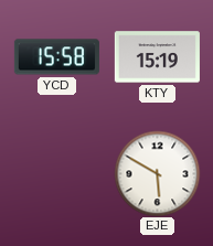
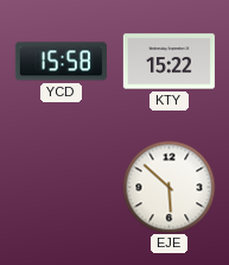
KTY: 15:19 -> 15:22
EJE: 5:50 -> 5:52
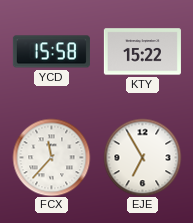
FCX: none -> 11:37
EJE: 5:52 -> 6:55
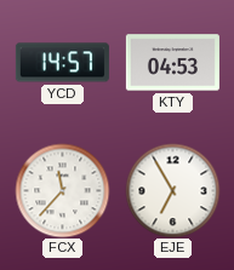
YCD: 15:58 -> 14:57
KTY: 15:22 -> 04:53
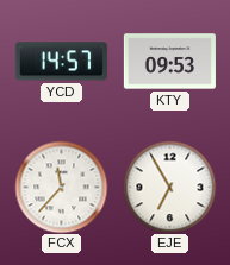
KTY: 04:53 -> 09:53
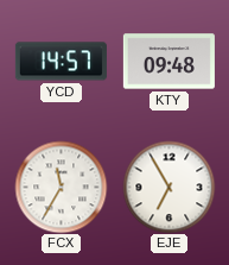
KTY: 09:53 -> 09:48
FCX: 11:37 -> 11:35
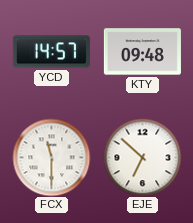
FCX: 11:35 -> 11:30
EJE: 6:55 -> 6:52
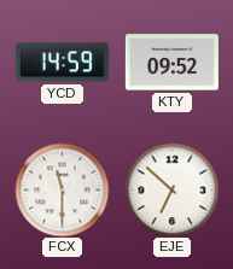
YCD: 14:57 -> 14:59
KTY: 09:48 -> 09:52
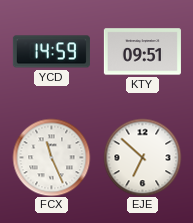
KTY: 09:52 -> 09:51
FCX: 11:30 -> 11:26
